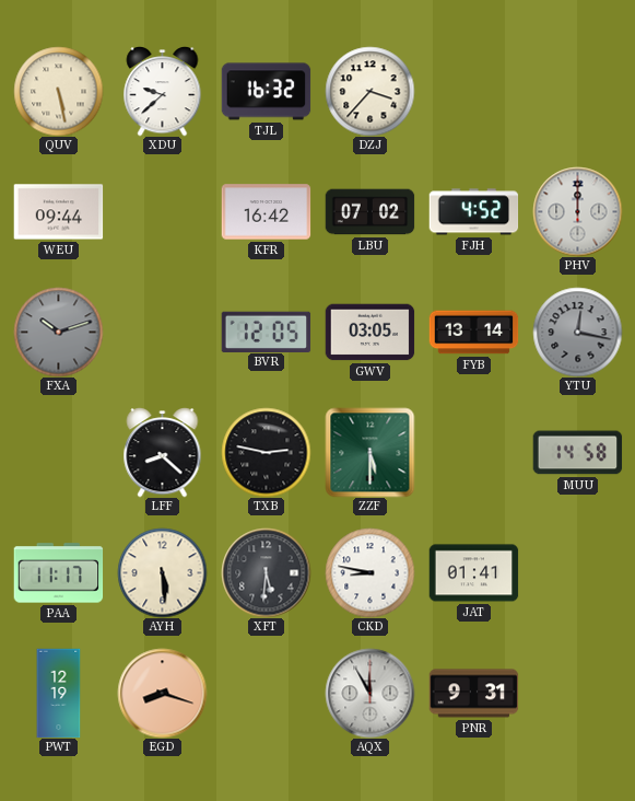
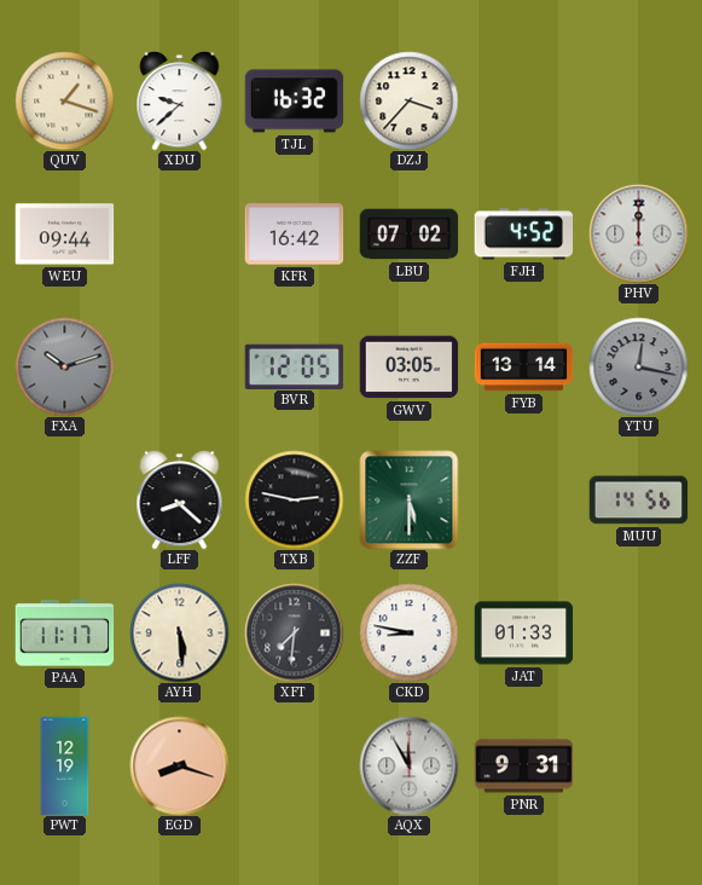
QUV: 5:28 -> 1:18
MUU: 14:58 -> 14:56
XFT: 5:31 -> 7:31
JAT: 01:41 -> 01:33
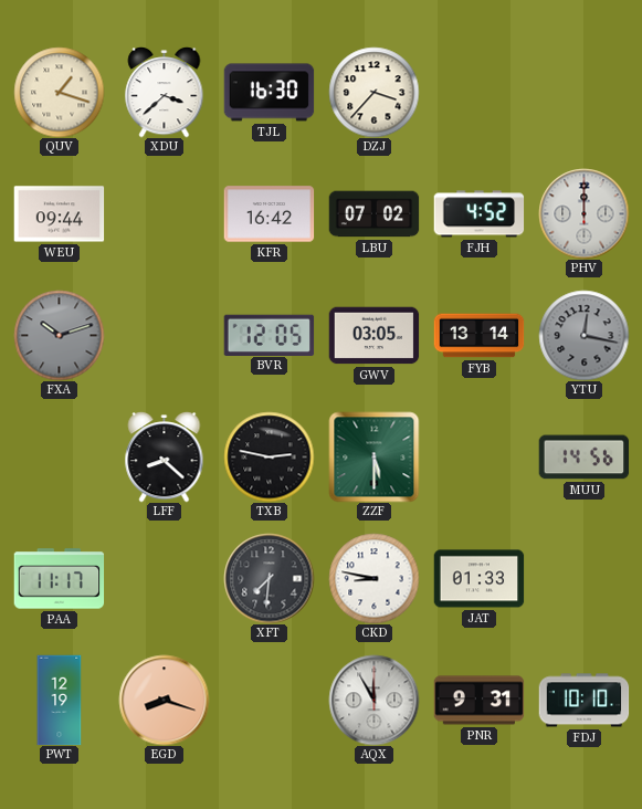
XDU: 9:38 -> 3:38
TJL: 16:32 -> 16:30
AYH: 5:29 -> none
FDJ: none -> 10:10
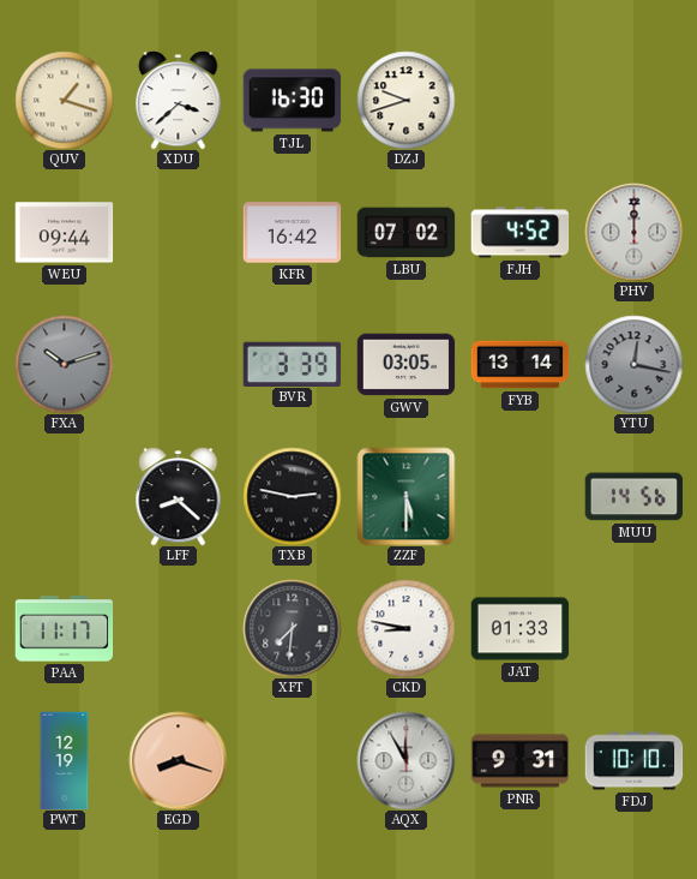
DZJ: 3:37 -> 9:42
BVR: 12:05 -> 3:39
